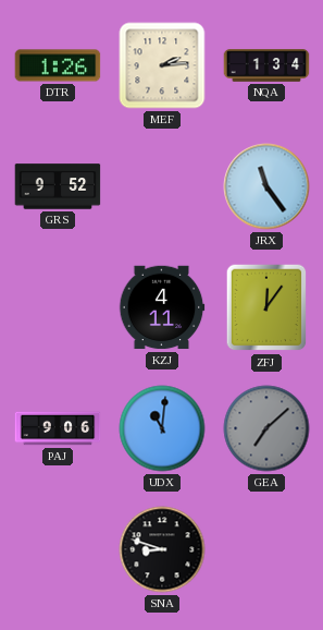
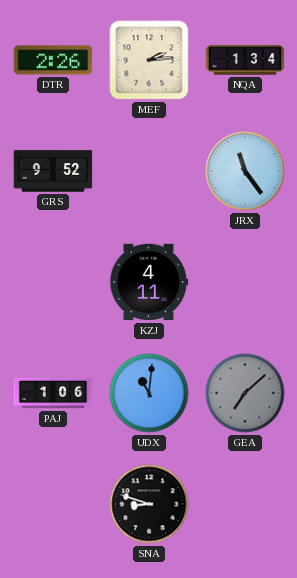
DTR: 1:26 -> 2:26
ZFJ: 12:06 -> none
PAJ: 9:06 -> 1:06
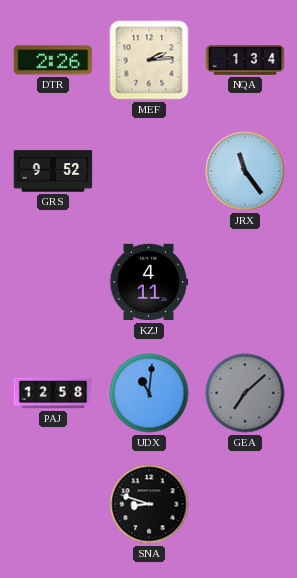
PAJ: 1:06 -> 12:58
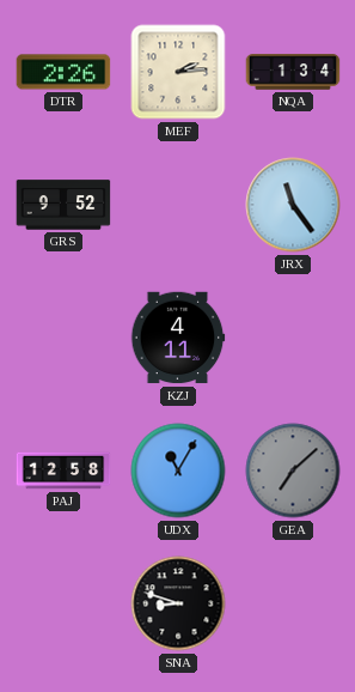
UDX: 11:01 -> 11:05
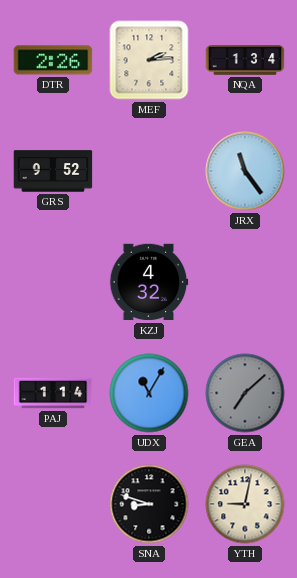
KZJ: 4:11 -> 4:32
PAJ: 12:58 -> 1:14
YTH: none -> 9:02
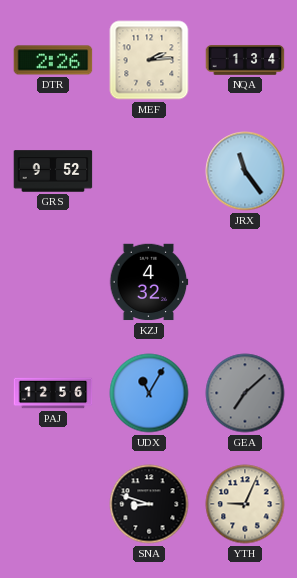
PAJ: 1:14 -> 12:56
YTH: 9:02 -> 9:04
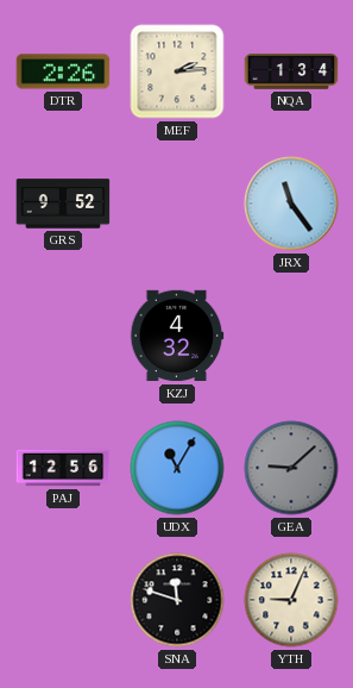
GEA: 7:08 -> 9:08
SNA: 8:48 -> 11:48
